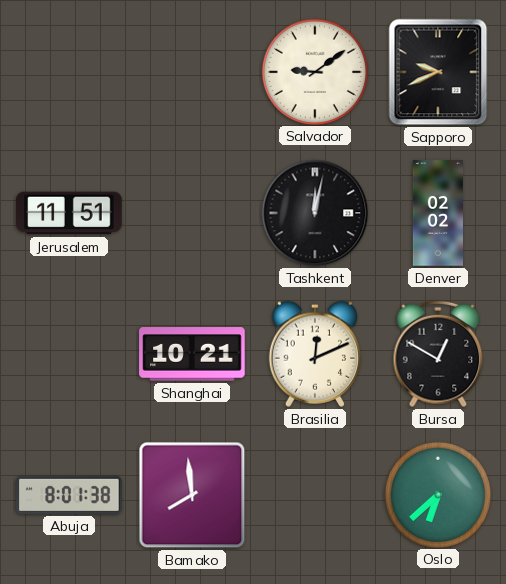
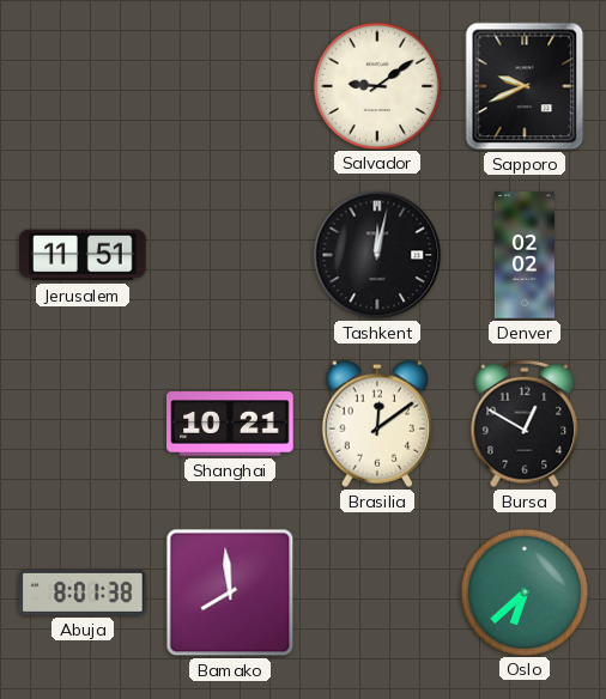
Brasilia: 12:11 -> 12:09
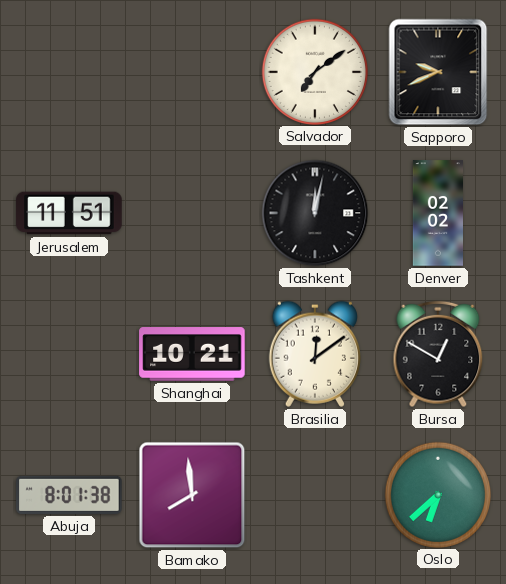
Salvador: 9:09 -> 7:09
